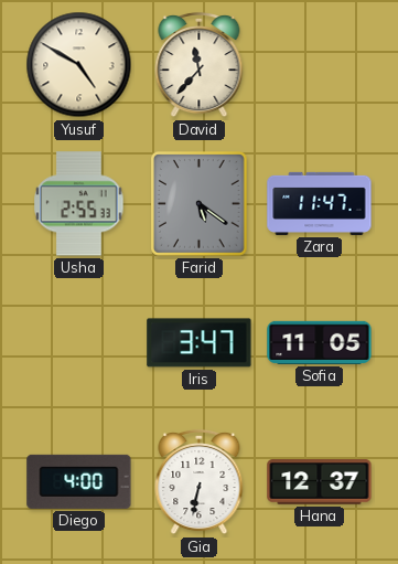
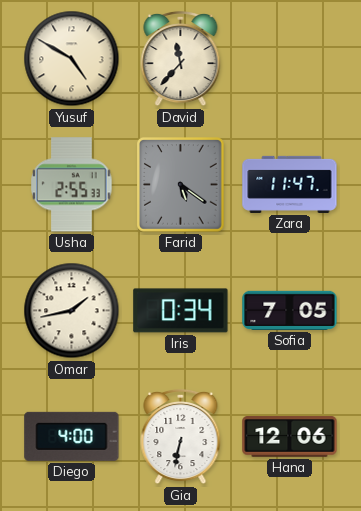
Omar: none -> 1:43
Iris: 3:47 -> 0:34
Sofia: 11:05 -> 7:05
Hana: 12:37 -> 12:06
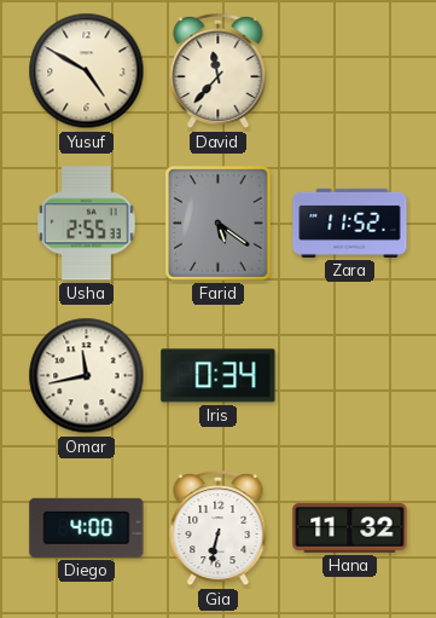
Zara: 11:47 -> 11:52
Omar: 1:43 -> 11:43
Sofia: 7:05 -> none
Hana: 12:06 -> 11:32
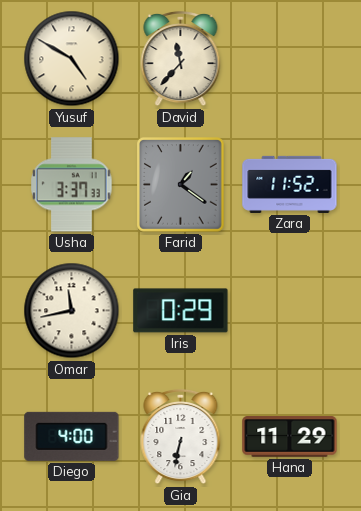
Usha: 2:55 -> 3:37
Farid: 5:21 -> 1:21
Iris: 0:34 -> 0:29
Hana: 11:32 -> 11:29
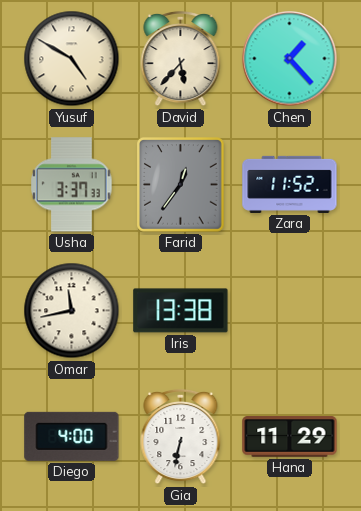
David: 11:37 -> 5:37
Chen: none -> 1:23
Farid: 1:21 -> 12:36
Iris: 0:29 -> 13:38
